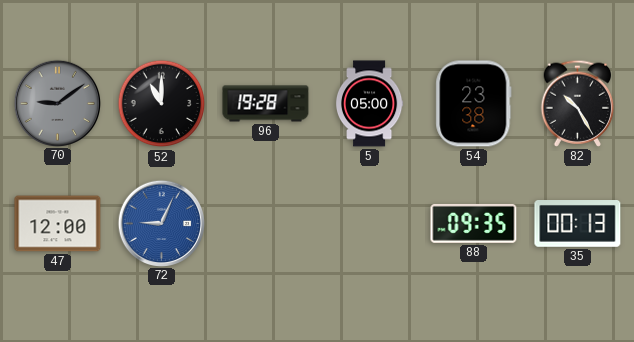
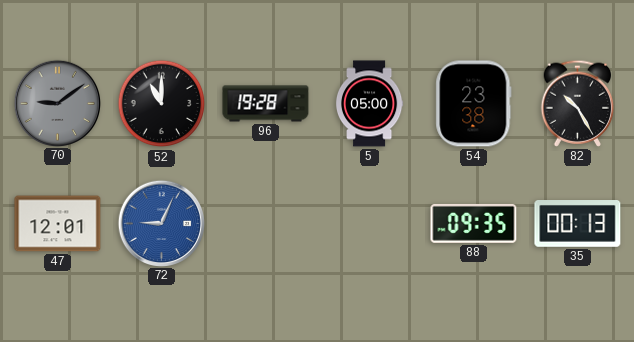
47: 12:00 -> 12:01
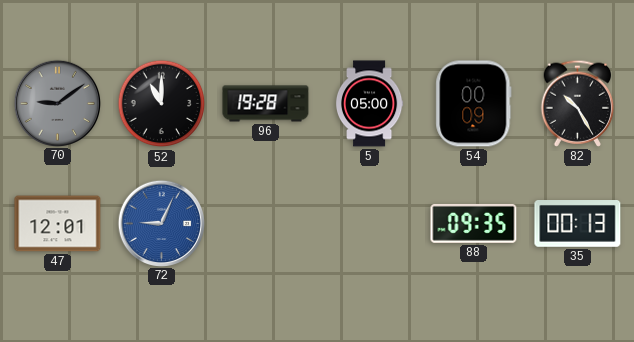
54: 23:38 -> 00:09
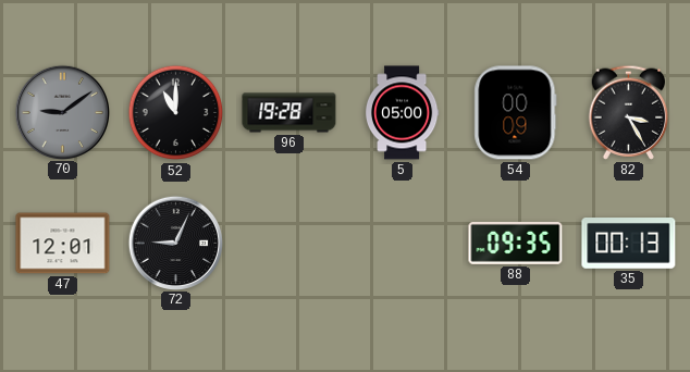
82: 10:25 -> 3:25
72 dial: blue -> black
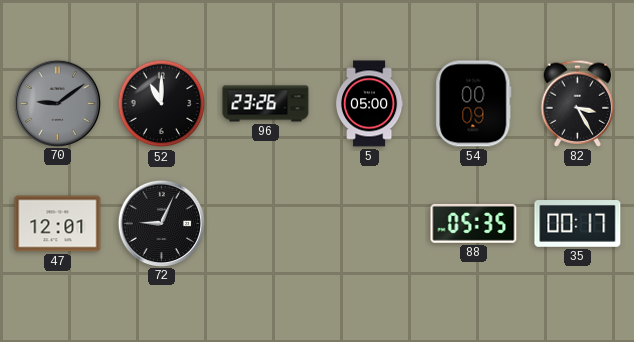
96: 19:28 -> 23:26
88: 09:35 -> 05:35
35: 00:13 -> 00:17
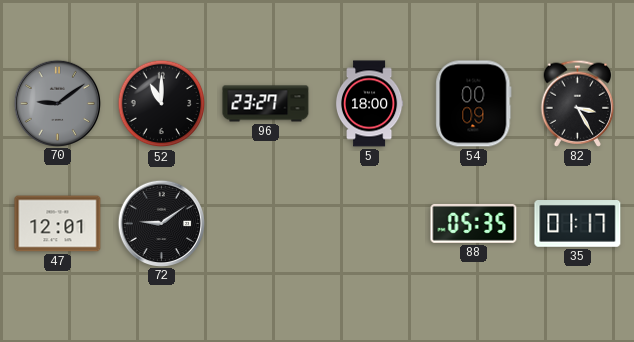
96: 23:26 -> 23:27
5: 05:00 -> 18:00
72: 9:04 -> 9:09
35: 00:17 -> 01:17
